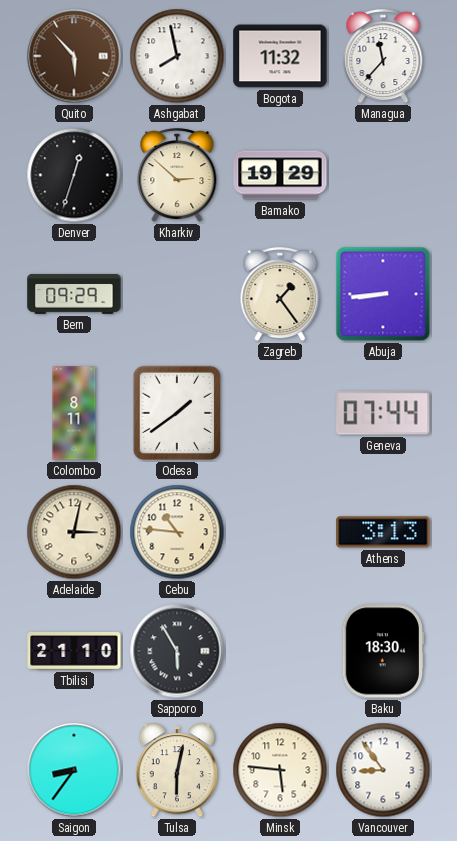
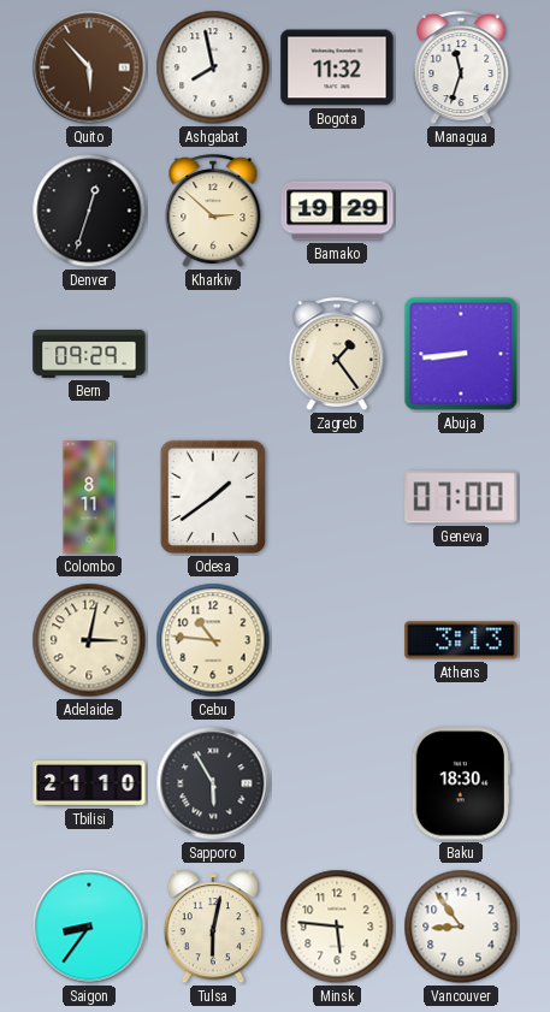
Managua: 11:37 -> 11:33
Geneva: 07:44 -> 07:00
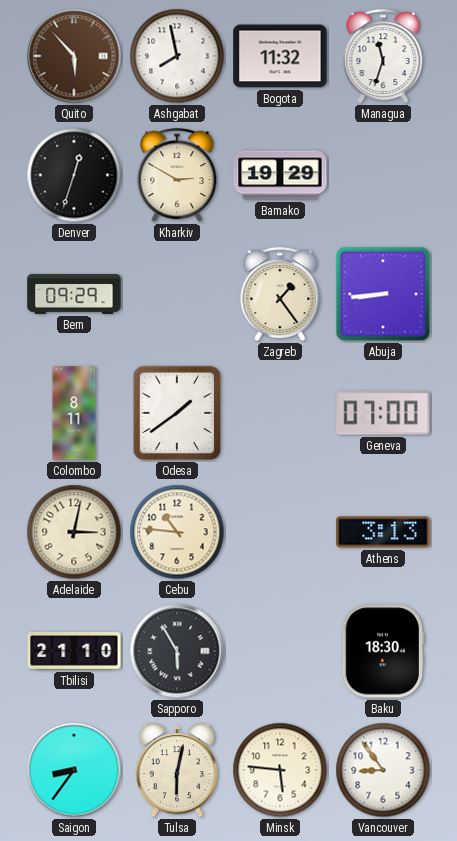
Kharkiv: 2:52 -> 2:50
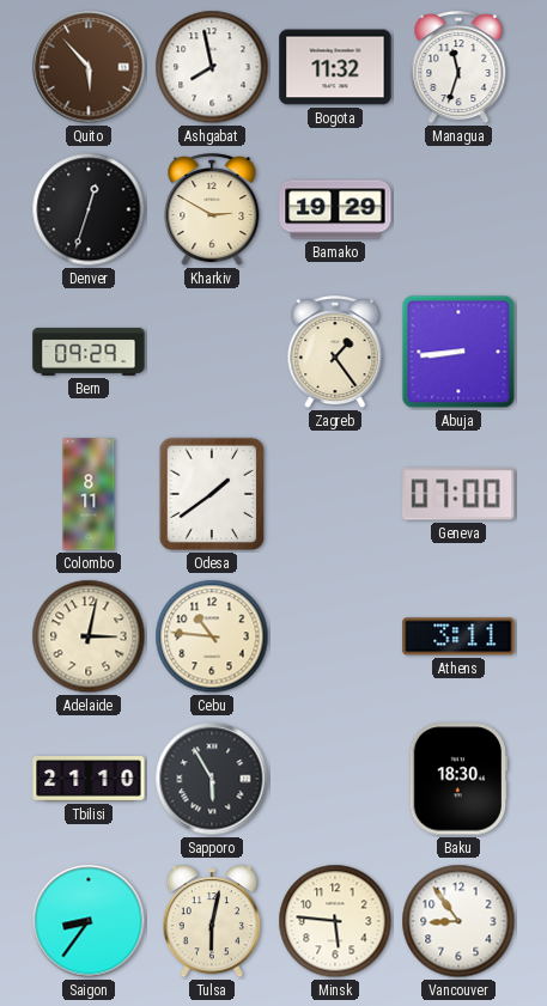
Athens: 3:13 -> 3:11
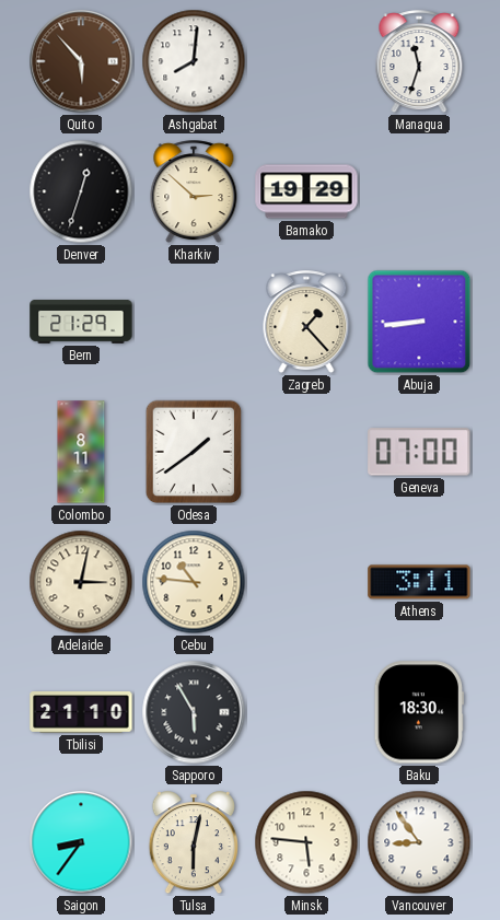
Ashgabat: 7:58 -> 8:01
Bogota: 11:32 -> none
Kharkiv: 2:50 -> 2:52
Bern: 09:29 -> 21:29
Zagreb: 1:24 -> 1:23
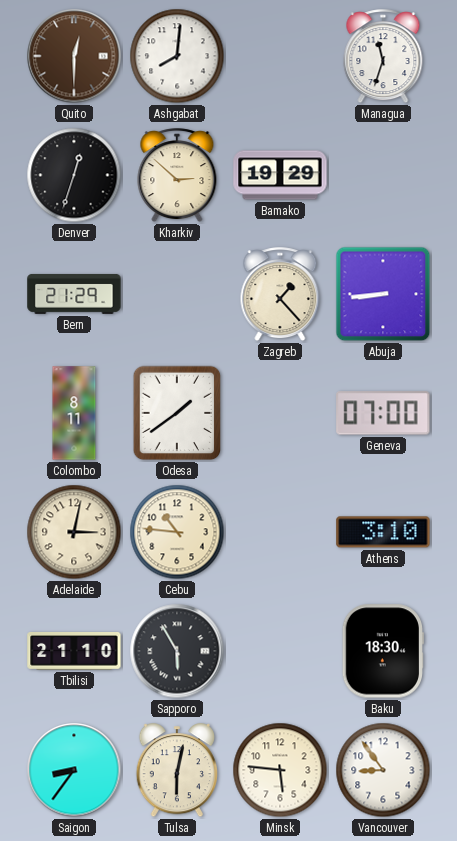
Quito: 5:53 -> 12:30
Athens: 3:11 -> 3:10
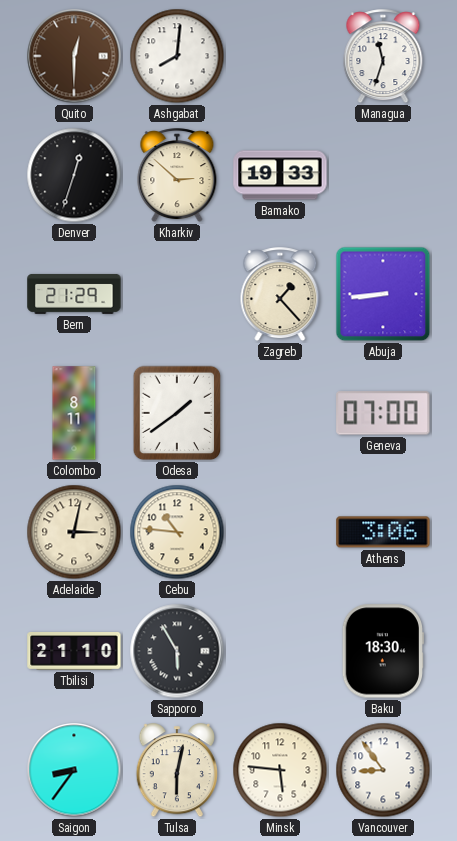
Bamako: 19:29 -> 19:33
Athens: 3:10 -> 3:06
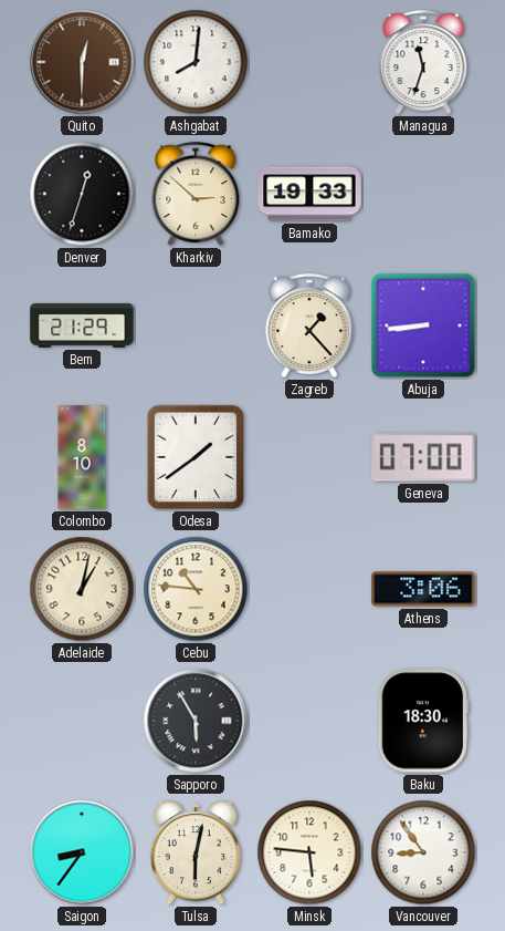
Colombo: 8:11 -> 8:10
Adelaide: 3:02 -> 1:02
Tbilisi: 21:10 -> none
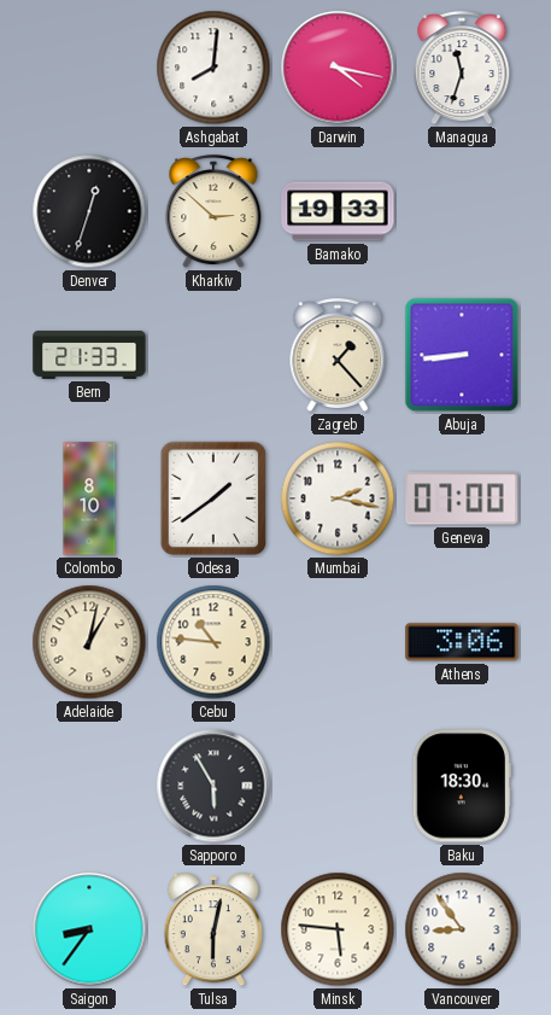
Quito: 12:30 -> none
Darwin: none -> 4:17
Bern: 21:29 -> 21:33
Mumbai: none -> 2:17
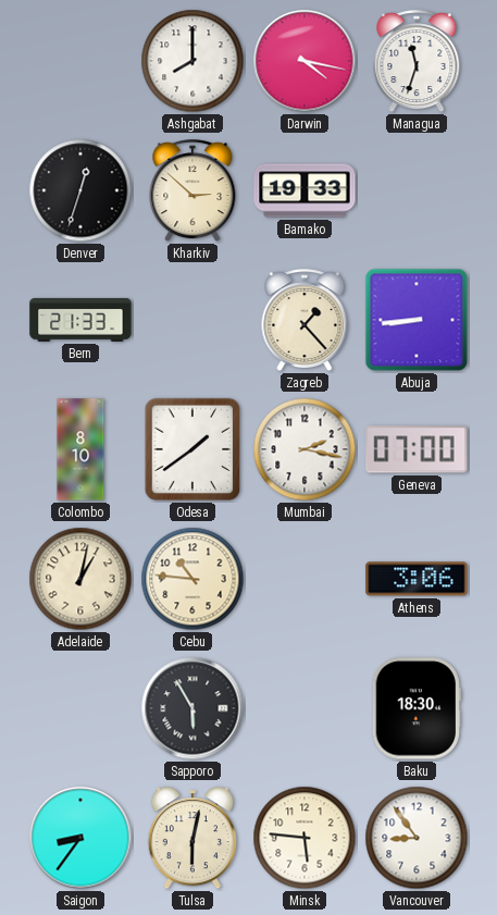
Ashgabat: 8:01 -> 8:00
